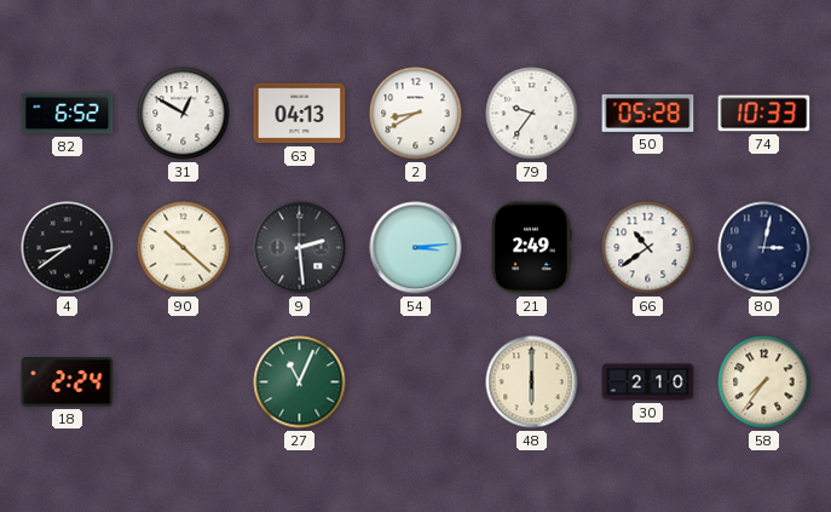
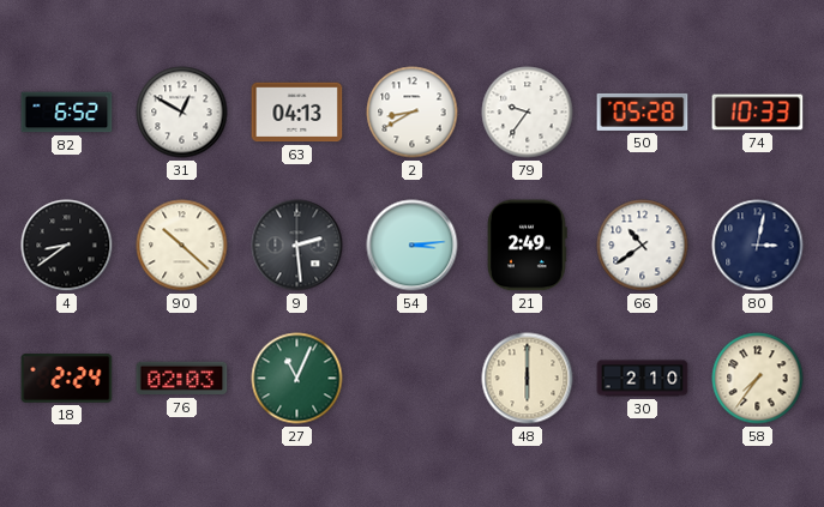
76: none -> 02:03
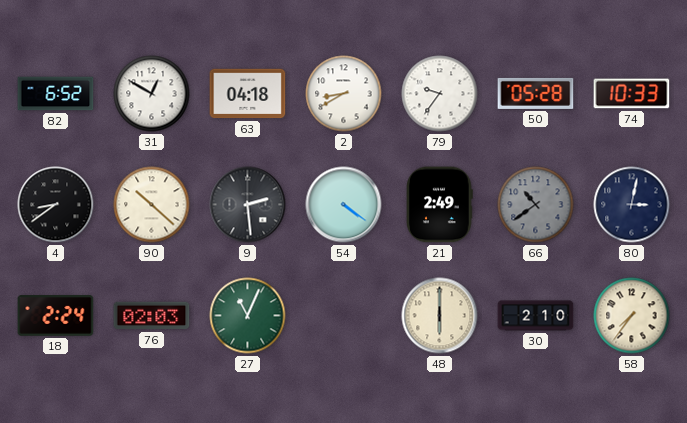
63: 04:13 -> 04:18
54: 3:14 -> 4:21
66 dial: white -> grey
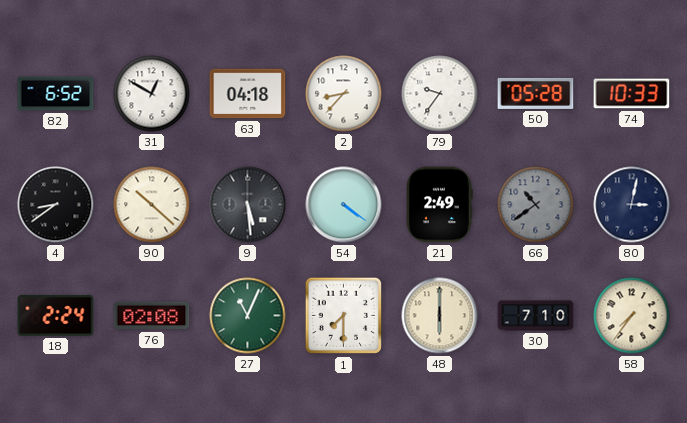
2: 8:40 -> 8:37
9: 2:29 -> 5:29
76: 02:03 -> 02:08
1: none -> 7:30
30: 2:10 -> 7:10
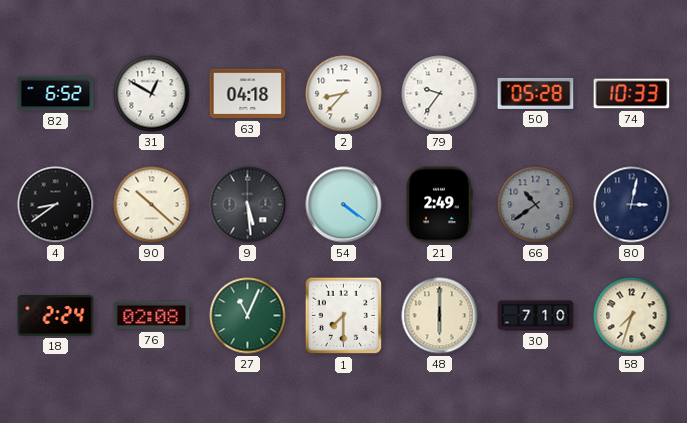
58: 7:36 -> 7:33
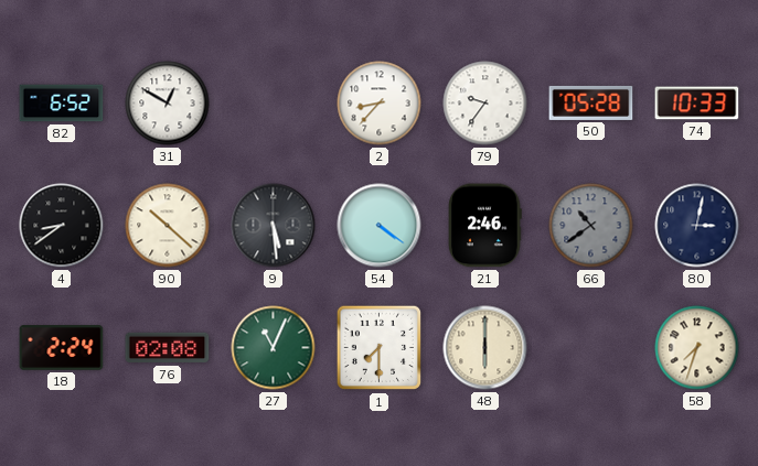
63: 04:18 -> none
21: 2:49 -> 2:46
30: 7:10 -> none
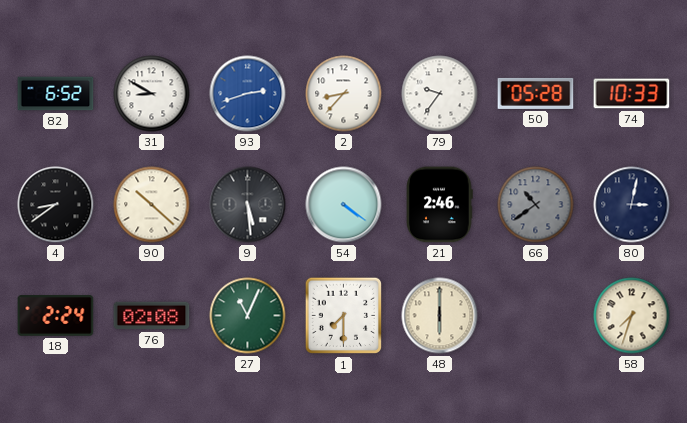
31: 12:50 -> 8:50
93: none -> 2:42
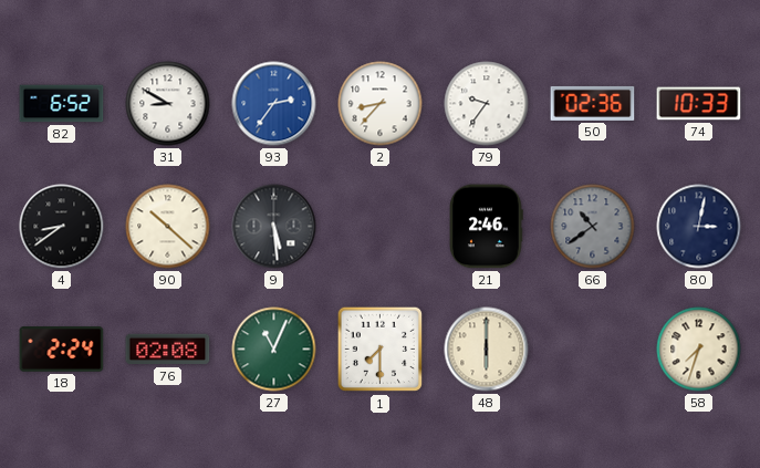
93: 2:42 -> 2:36
50: 05:28 -> 02:36
54: 4:21 -> none
